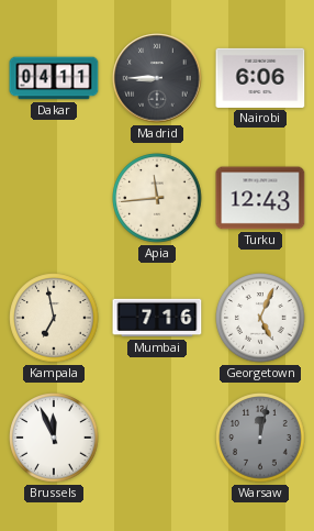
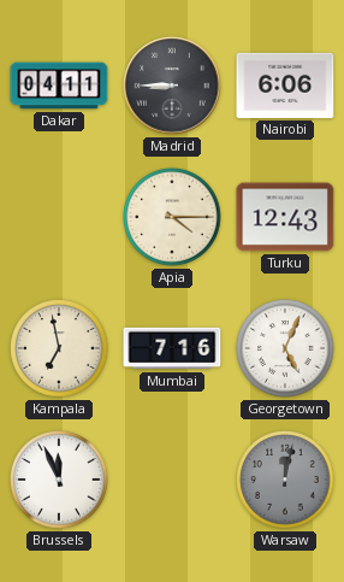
Apia: 11:44 -> 4:15
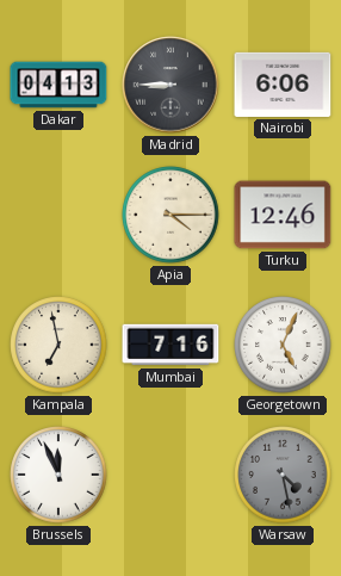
Dakar: 04:11 -> 04:13
Turku: 12:43 -> 12:46
Warsaw: 12:02 -> 4:28
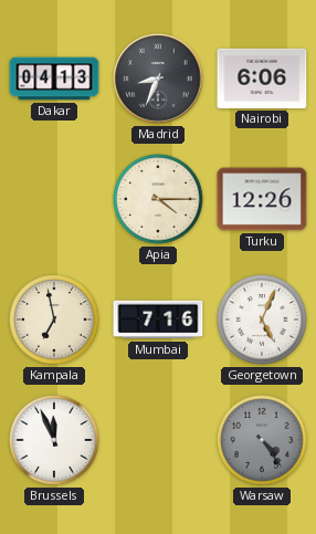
Madrid: 8:45 -> 8:34
Turku: 12:46 -> 12:26
Warsaw: 4:28 -> 4:24
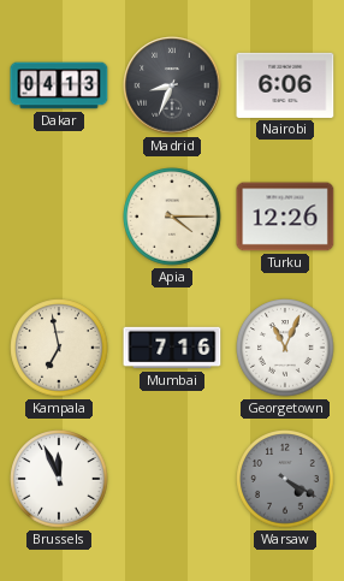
Georgetown: 5:04 -> 11:04
Warsaw: 4:24 -> 4:20
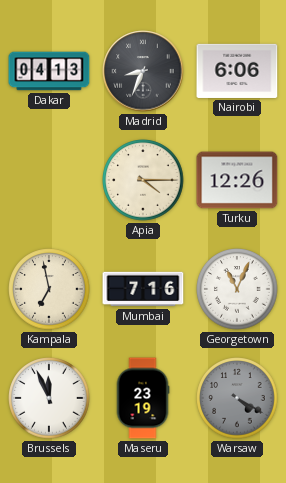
Maseru: none -> 23:19
